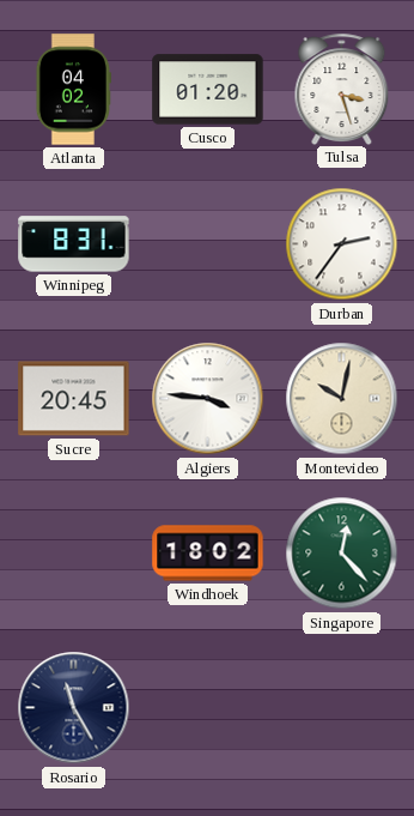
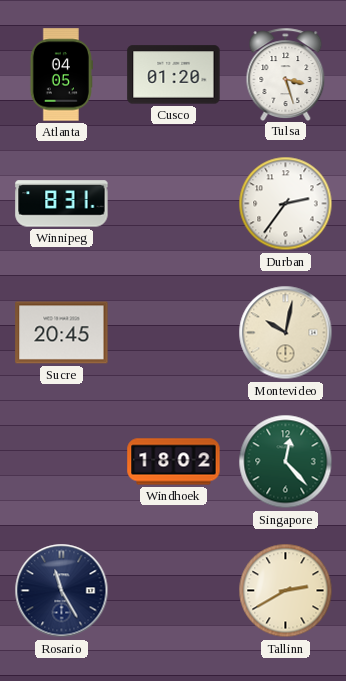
Atlanta: 04:02 -> 04:05
Algiers: 3:46 -> none
Tallinn: none -> 2:40
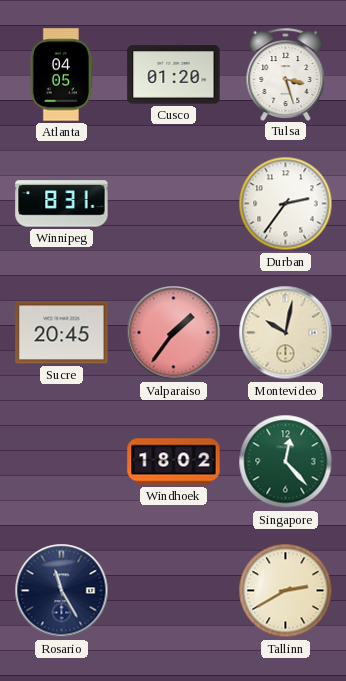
Valparaiso: none -> 1:36
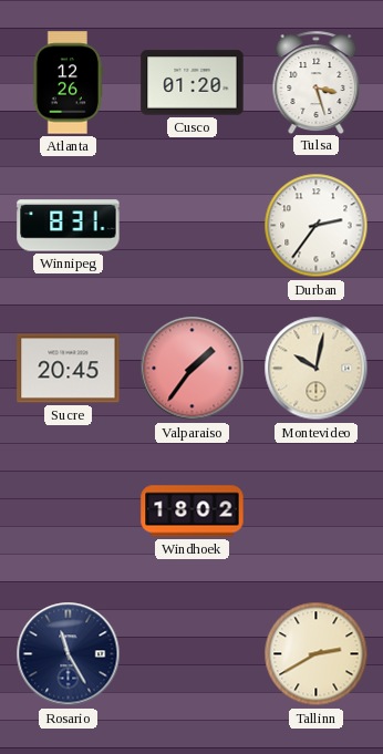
Atlanta: 04:05 -> 12:26
Singapore: 12:23 -> none
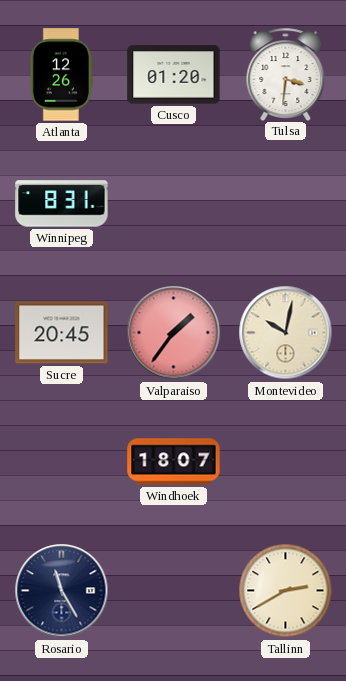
Tulsa: 3:27 -> 3:31
Durban: 2:36 -> none
Windhoek: 18:02 -> 18:07
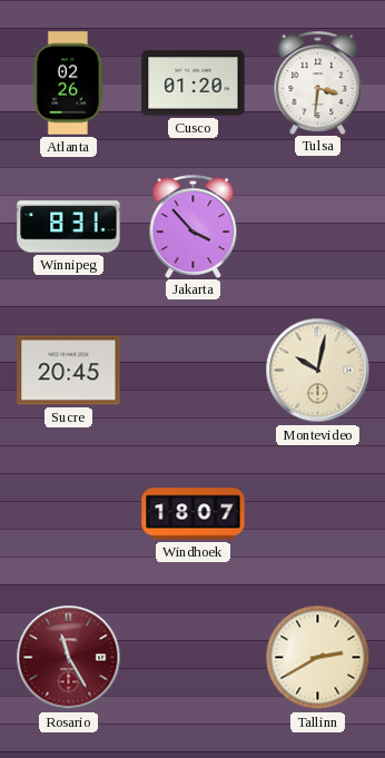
Atlanta: 12:26 -> 02:26
Jakarta: none -> 3:53
Valparaiso: 1:36 -> none
Rosario dial: navy -> burgundy
